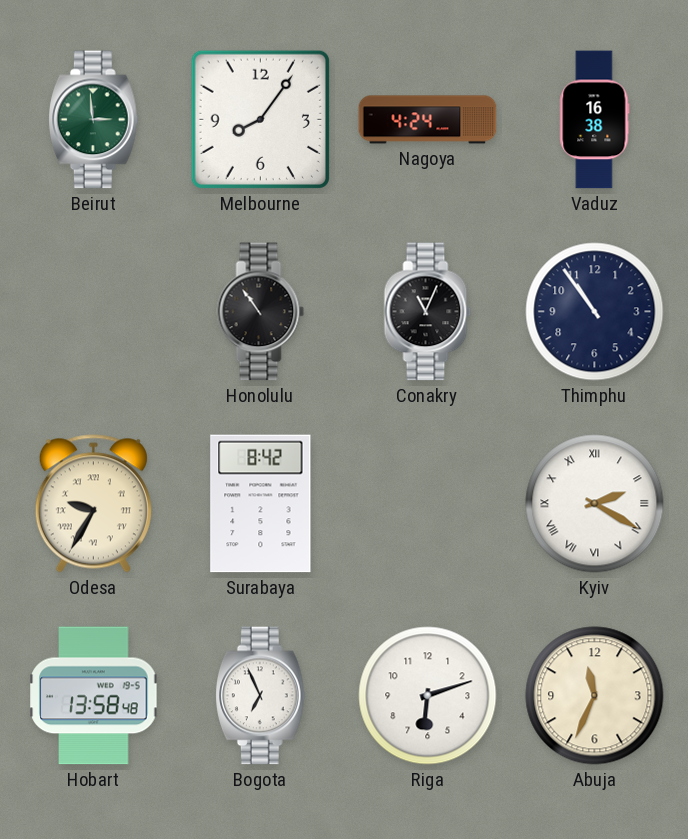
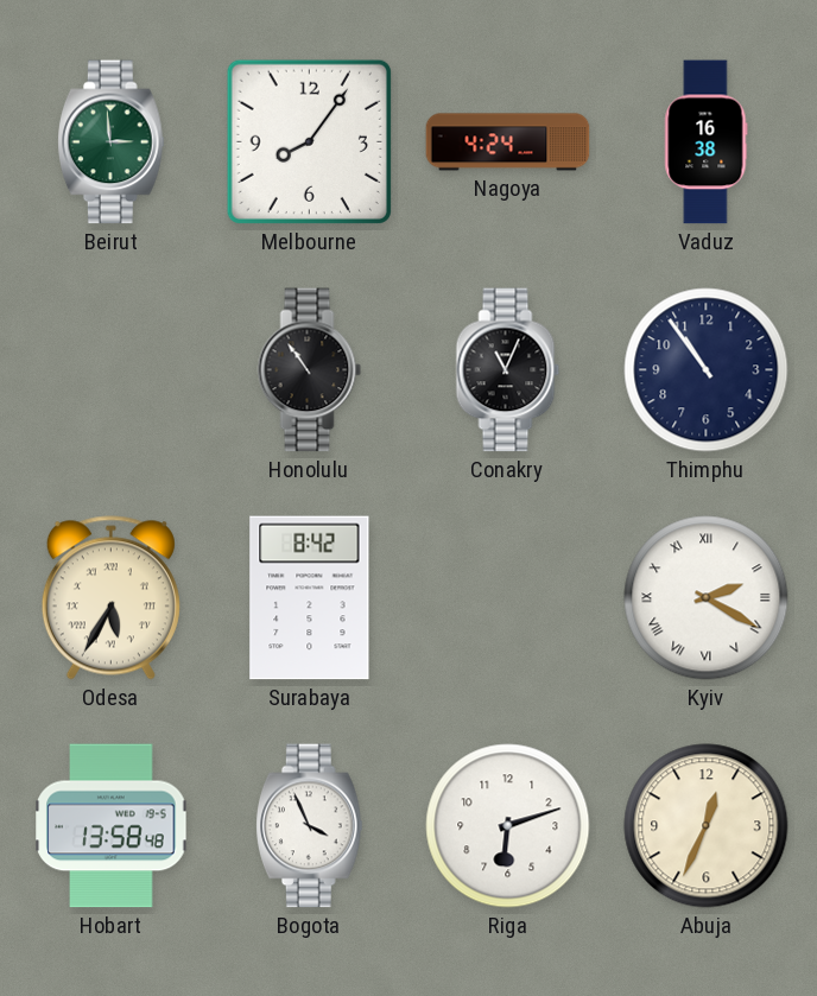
Odesa: 9:35 -> 5:35
Bogota: 6:56 -> 3:56
Abuja: 11:34 -> 12:34
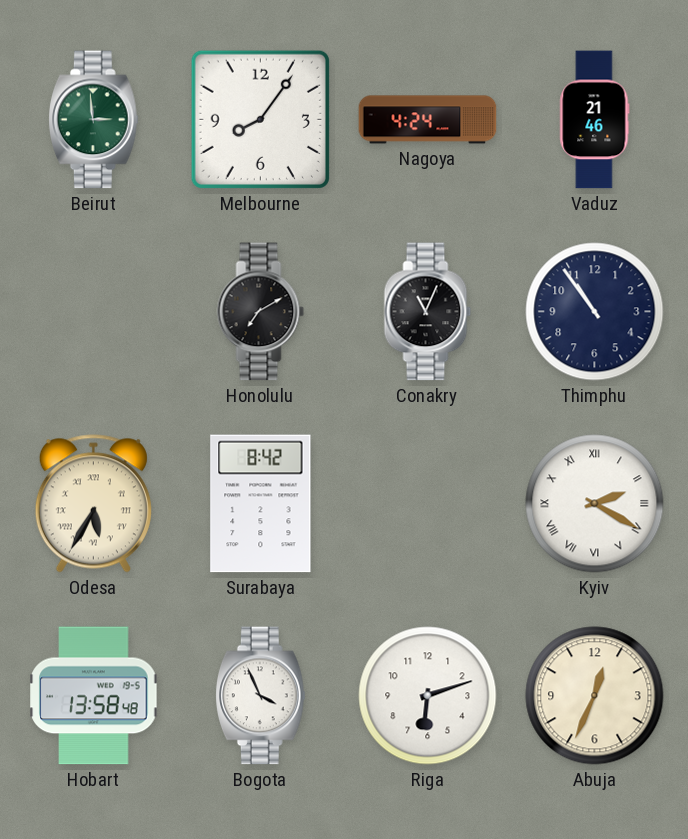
Vaduz: 16:38 -> 21:46
Honolulu: 10:54 -> 7:10
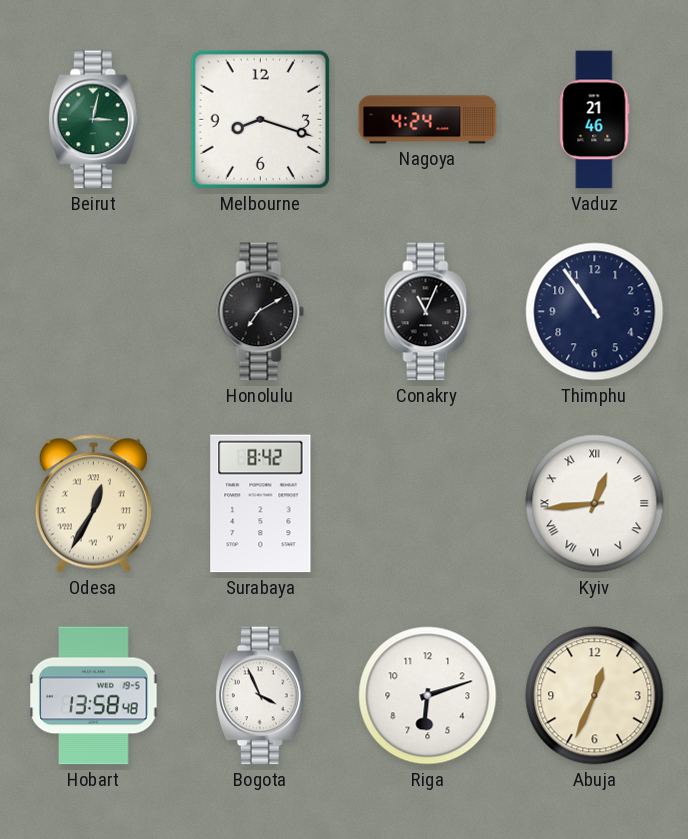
Beirut: 2:59 -> 3:02
Melbourne: 8:06 -> 8:18
Odesa: 5:35 -> 12:35
Kyiv: 2:20 -> 12:44
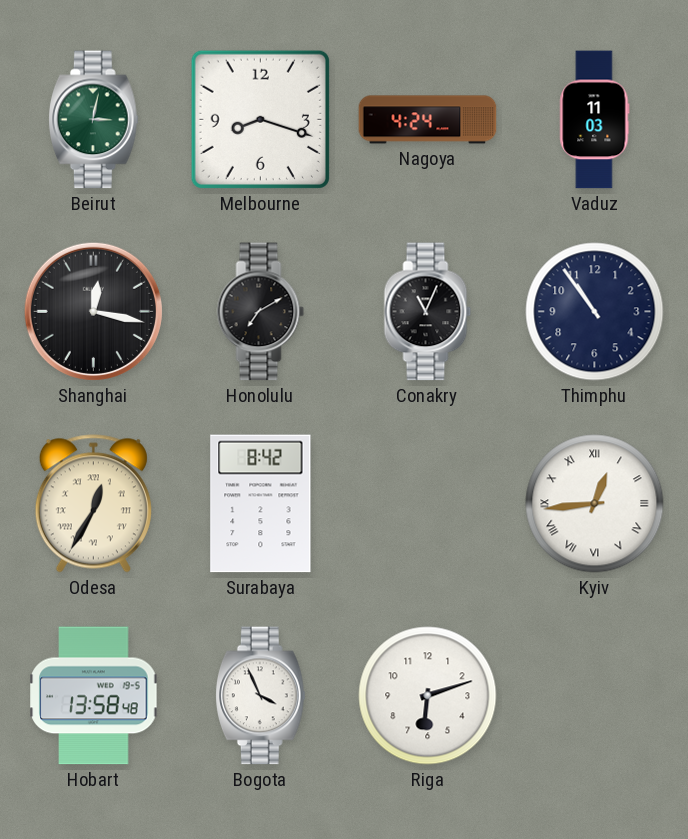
Vaduz: 21:46 -> 11:03
Shanghai: none -> 12:17
Abuja: 12:34 -> none
